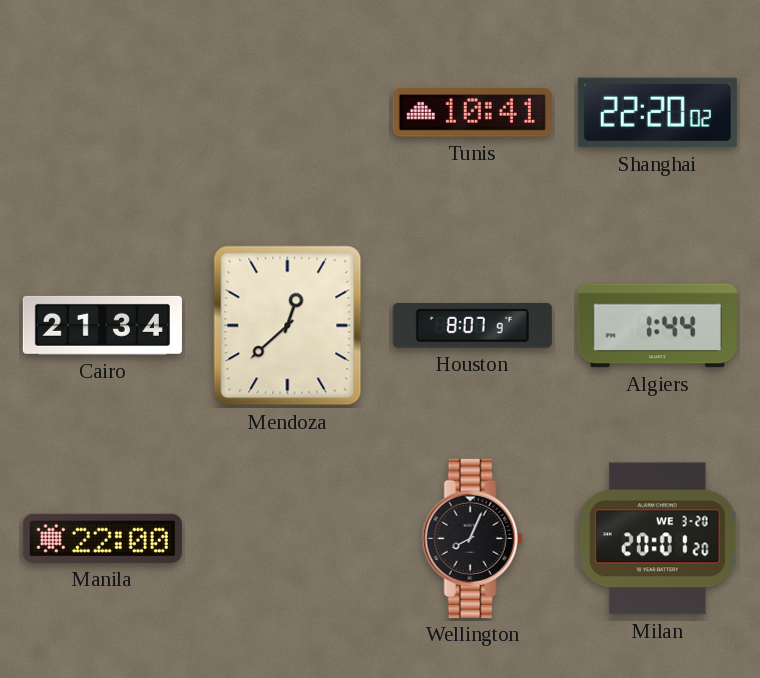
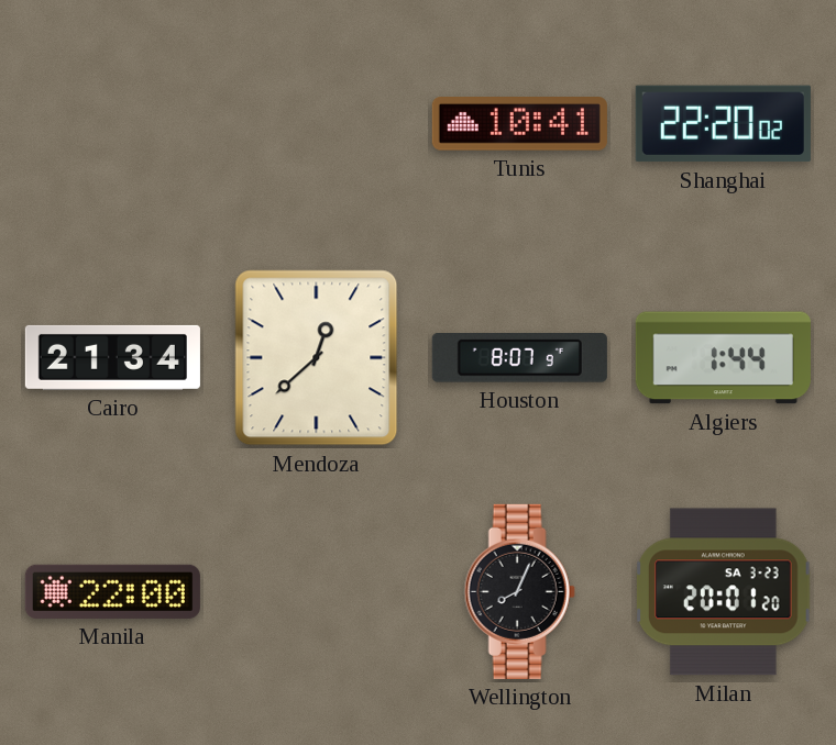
Milan date: WE 3-20 -> SA 3-23
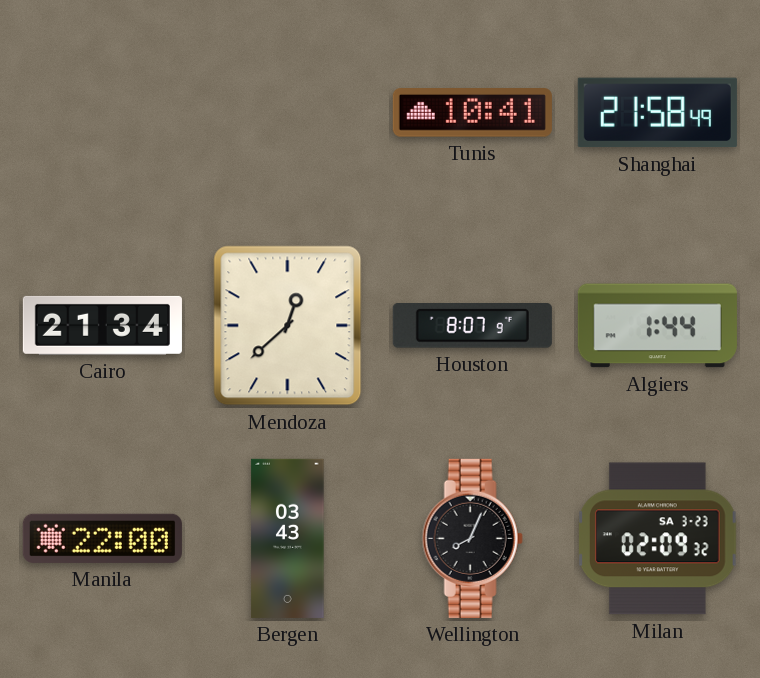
Shanghai: 22:20 -> 21:58
Bergen: none -> 03:43
Milan: 20:01 -> 02:09
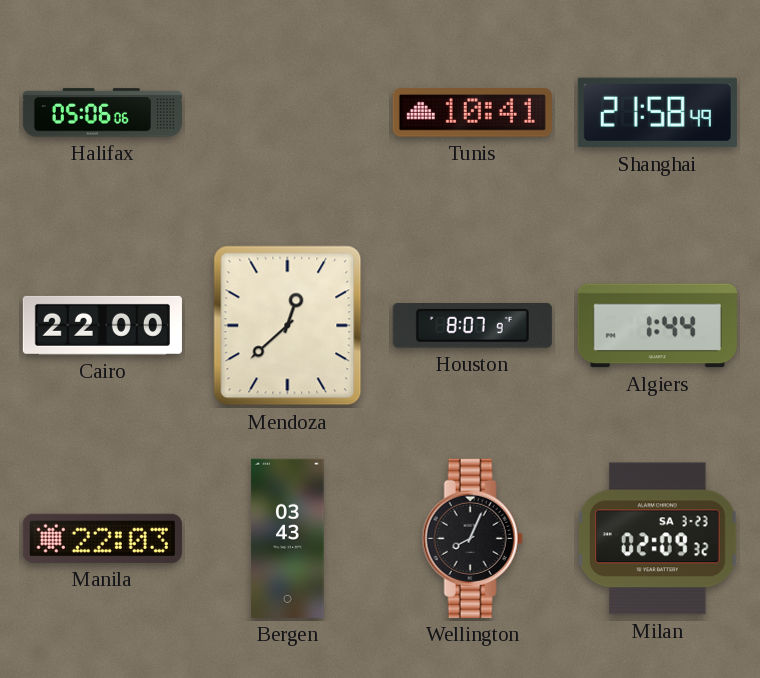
Halifax: none -> 05:06
Cairo: 21:34 -> 22:00
Manila: 22:00 -> 22:03
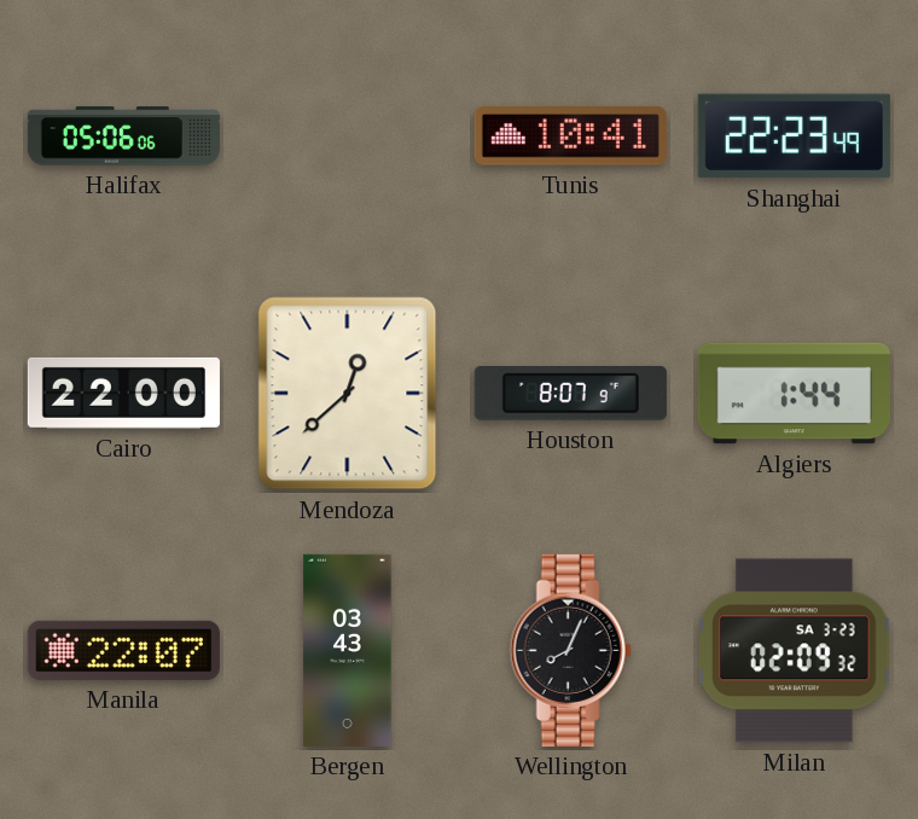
Shanghai: 21:58 -> 22:23
Manila: 22:03 -> 22:07
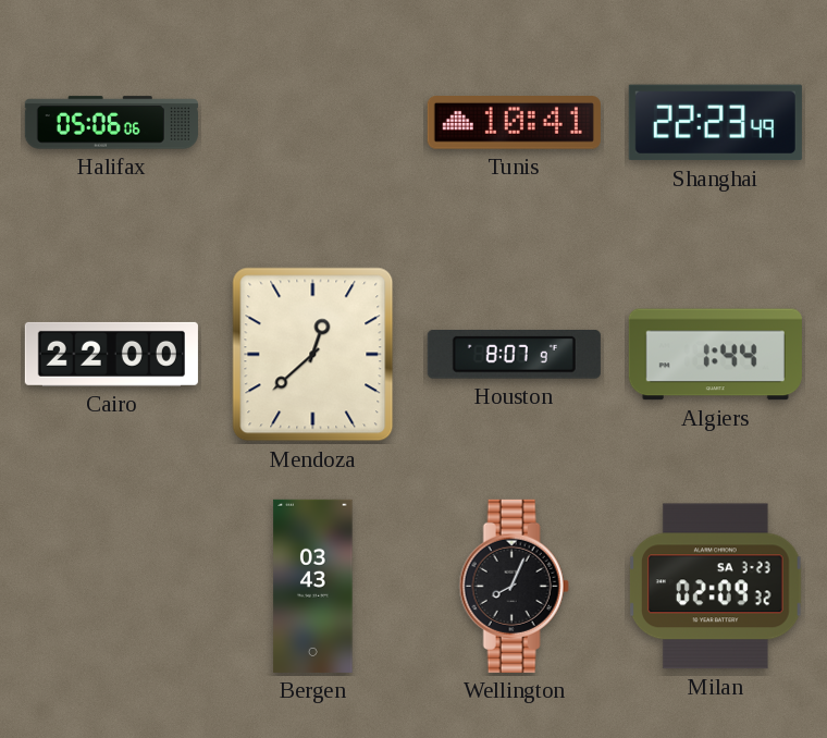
Manila: 22:07 -> none
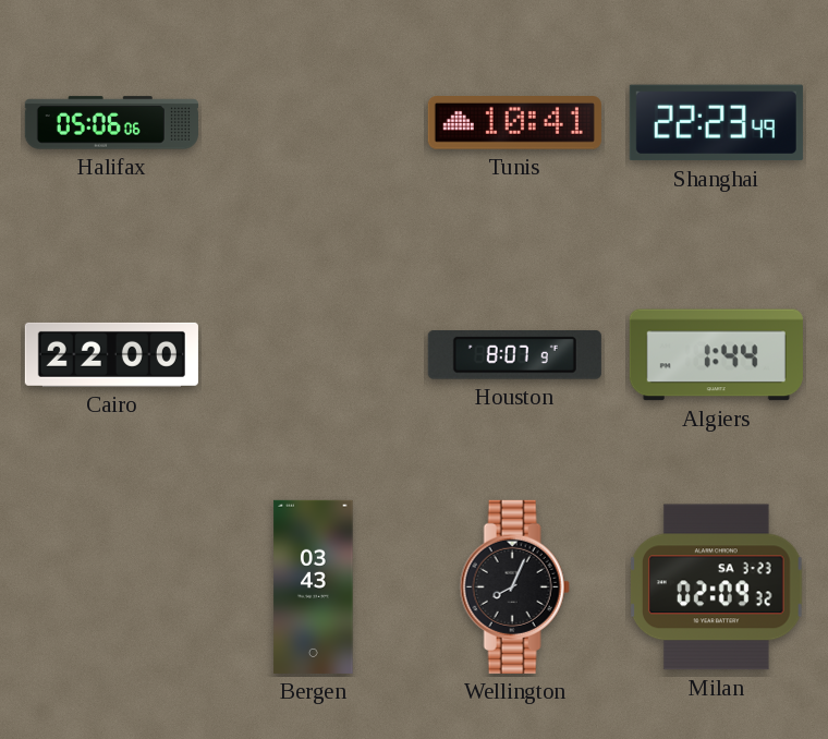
Mendoza: 12:38 -> none
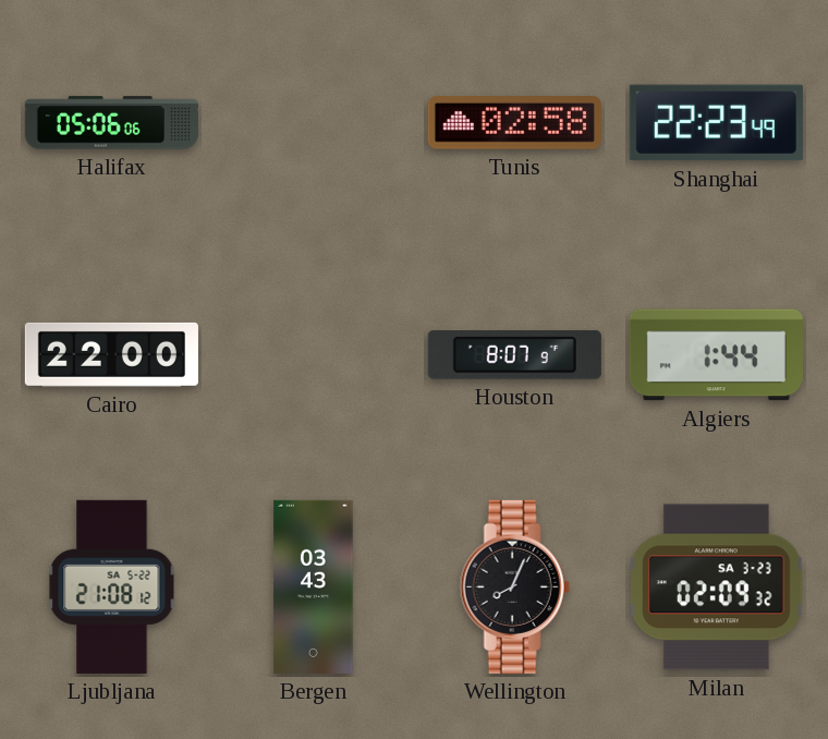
Tunis: 10:41 -> 02:58
Ljubljana: none -> 21:08
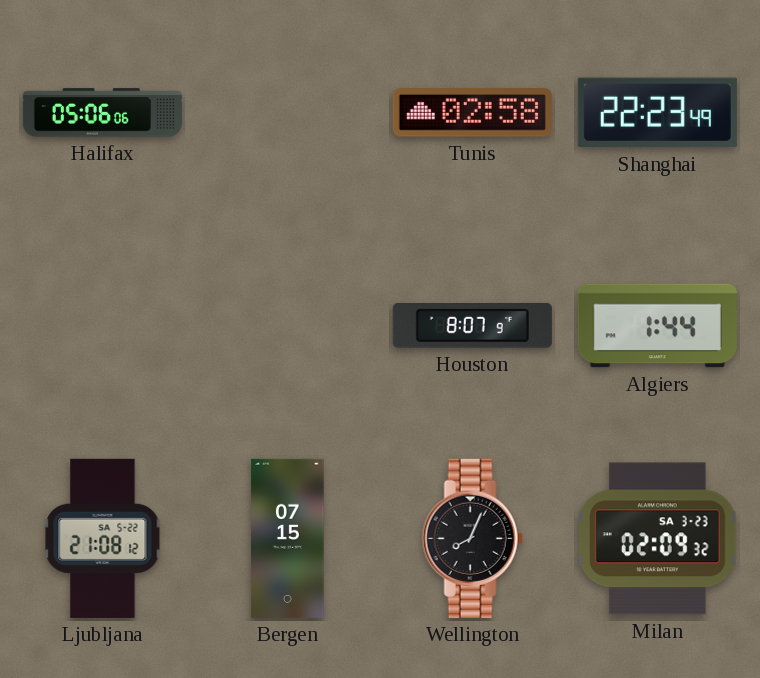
Cairo: 22:00 -> none
Bergen: 03:43 -> 07:15
